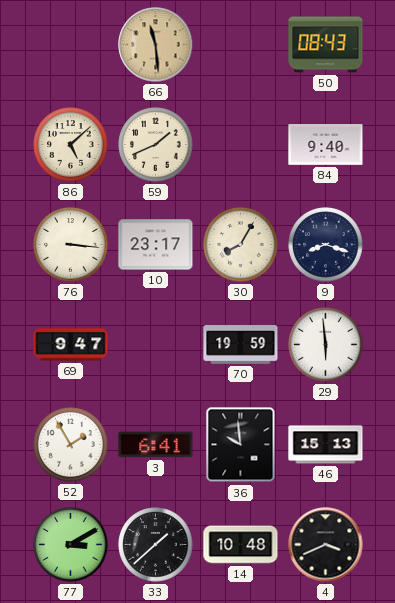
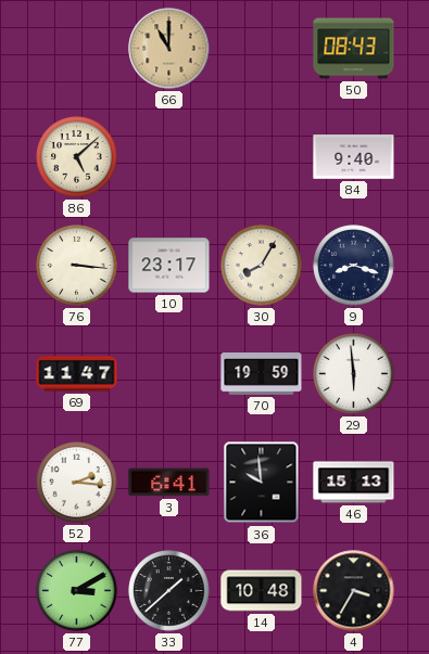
66: 11:29 -> 11:00
59: 1:41 -> none
69: 9:47 -> 11:47
52: 1:55 -> 2:16
4: 3:41 -> 3:35
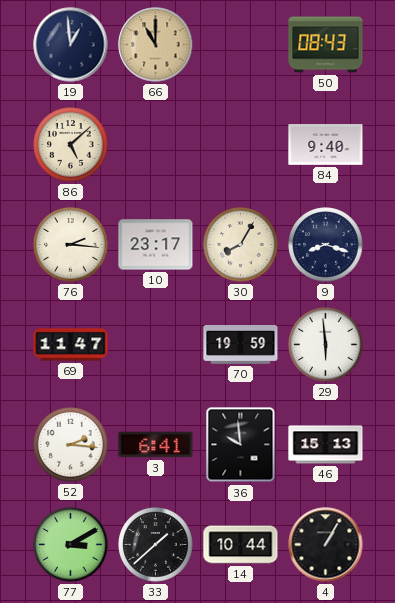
19: none -> 12:59
76: 3:16 -> 2:16
14: 10:48 -> 10:44
4: 3:35 -> 1:05
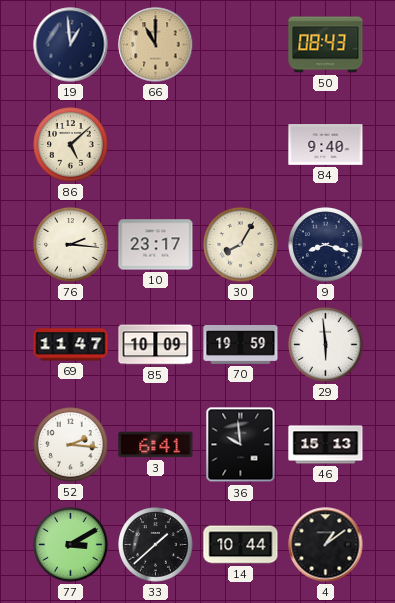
85: none -> 10:09
4: 1:05 -> 1:09
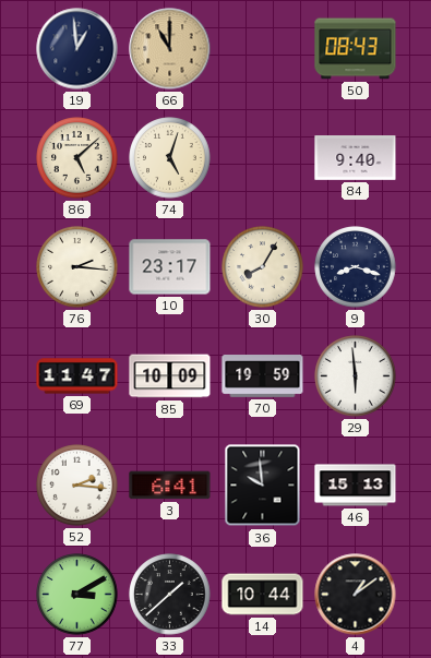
74: none -> 5:03
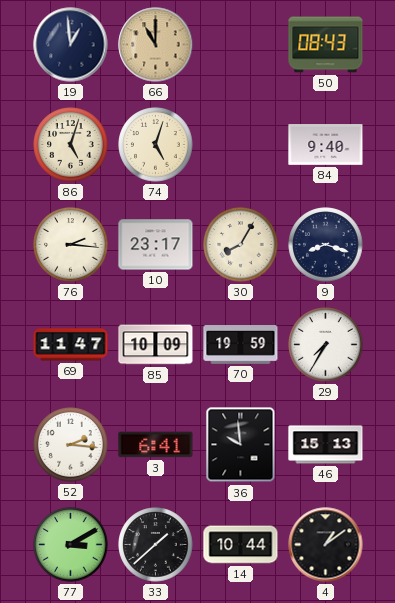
86: 5:08 -> 5:03
29: 5:59 -> 7:35
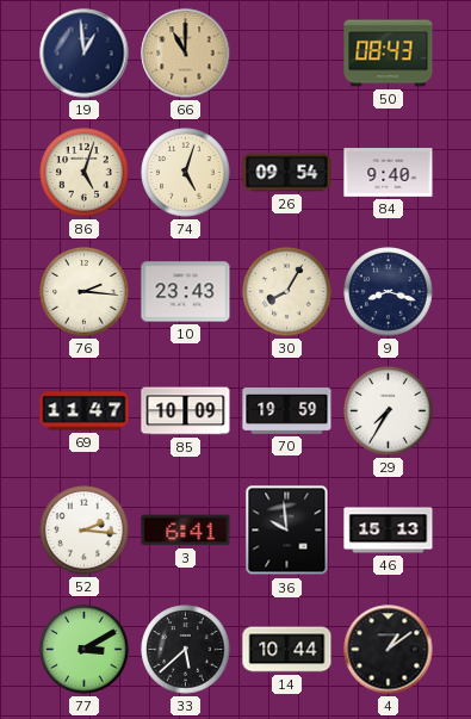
26: none -> 09:54
10: 23:17 -> 23:43
33: 1:38 -> 5:38
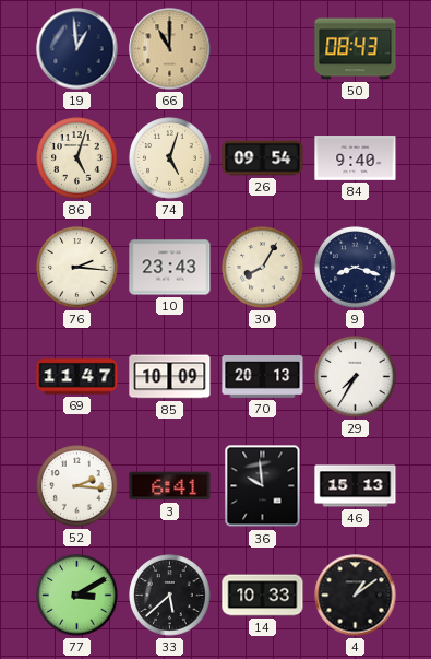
70: 19:59 -> 20:13
14: 10:44 -> 10:33
